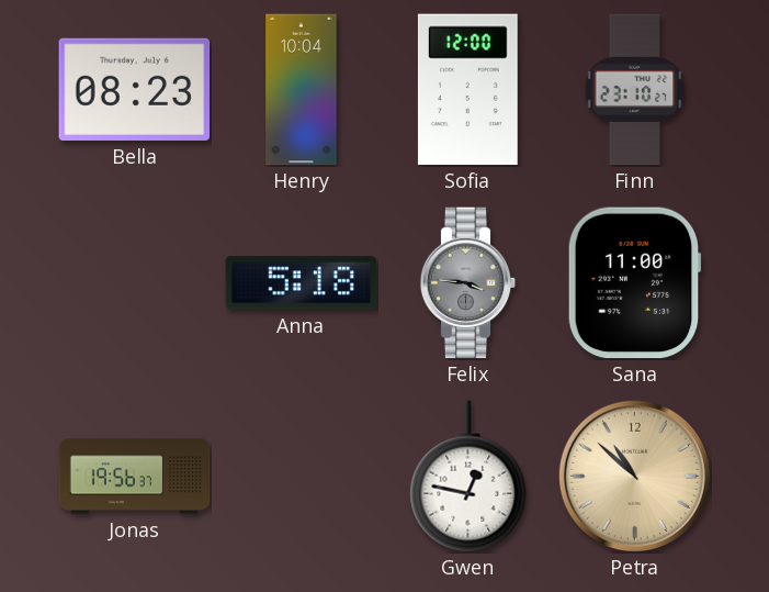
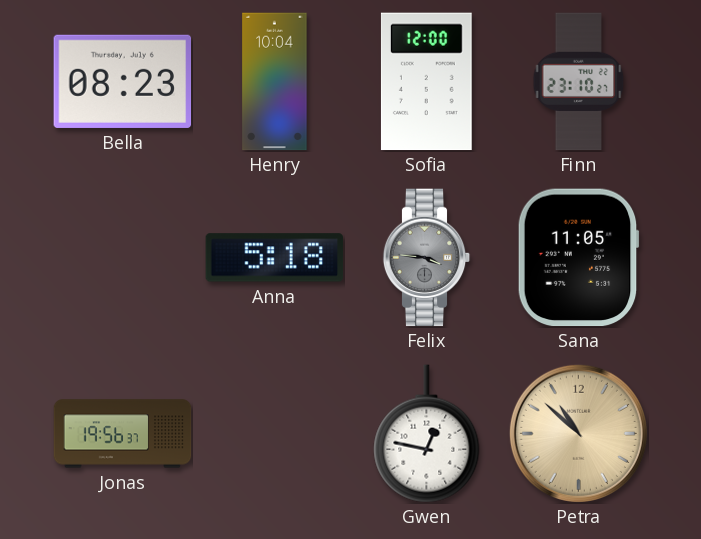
Sana: 11:00 -> 11:05
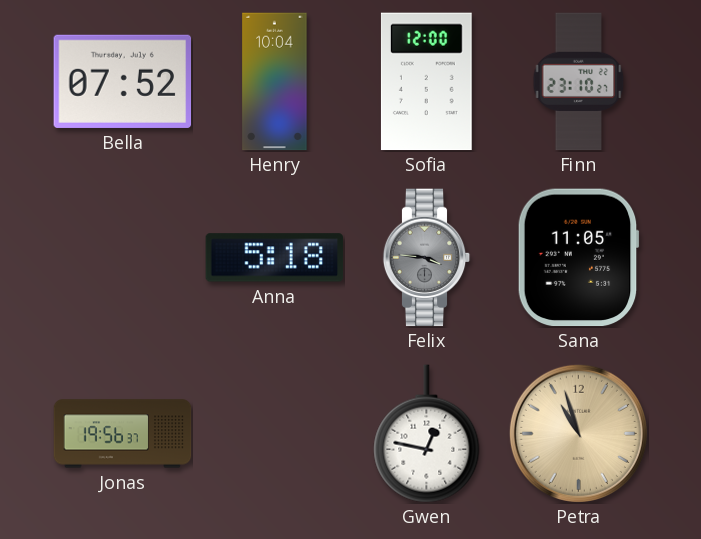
Bella: 08:23 -> 07:52
Petra: 10:52 -> 10:57
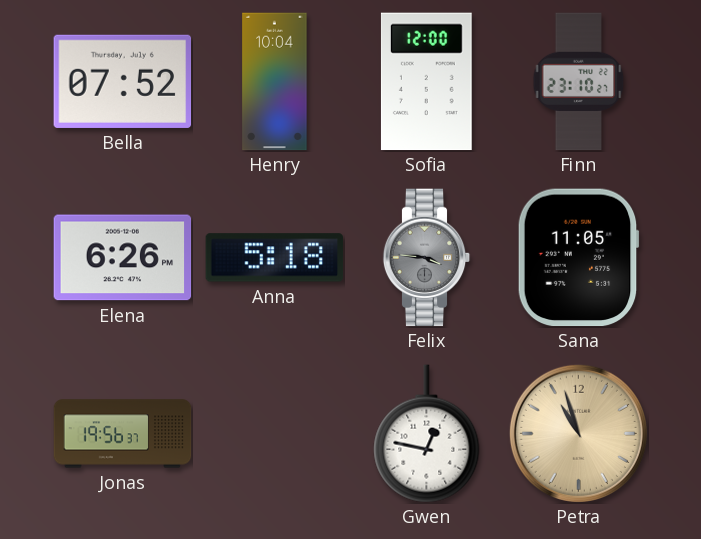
Elena: none -> 6:26
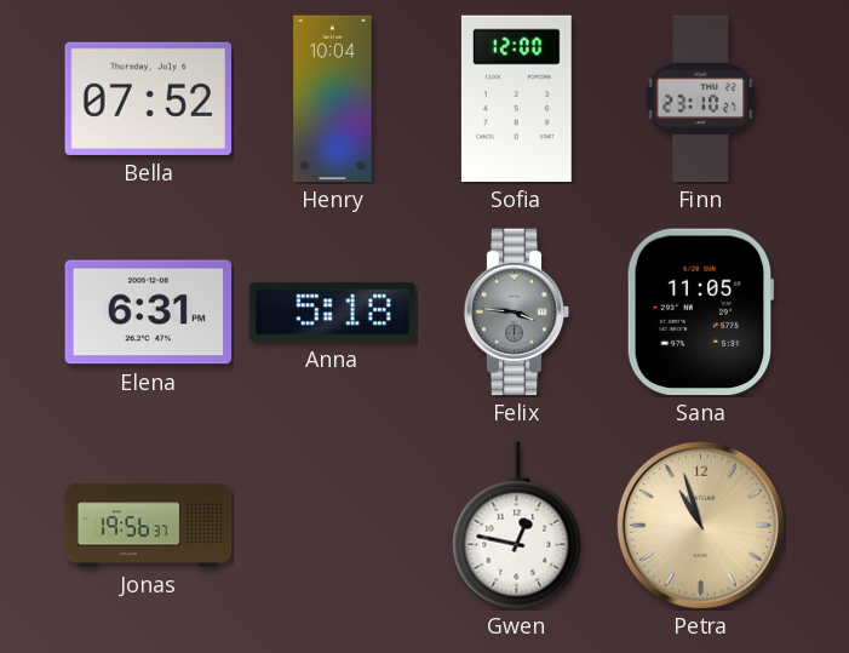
Elena: 6:26 -> 6:31
